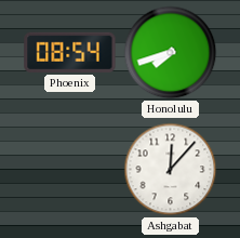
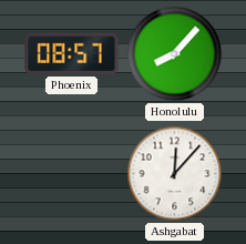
Phoenix: 08:54 -> 08:57
Honolulu: 7:42 -> 8:07
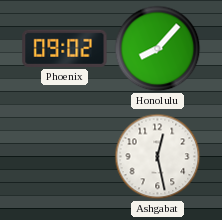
Phoenix: 08:57 -> 09:02
Ashgabat: 12:07 -> 12:28
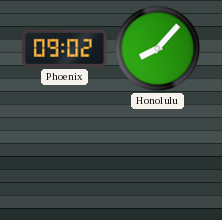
Ashgabat: 12:28 -> none
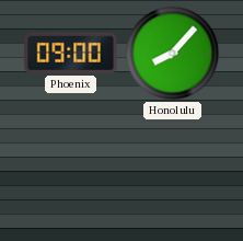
Phoenix: 09:02 -> 09:00
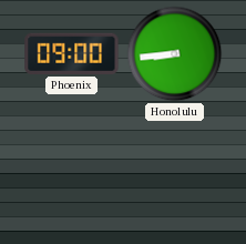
Honolulu: 8:07 -> 8:44
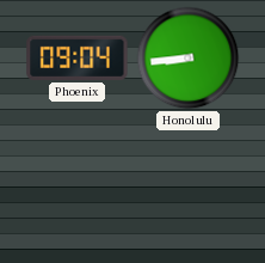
Phoenix: 09:00 -> 09:04
